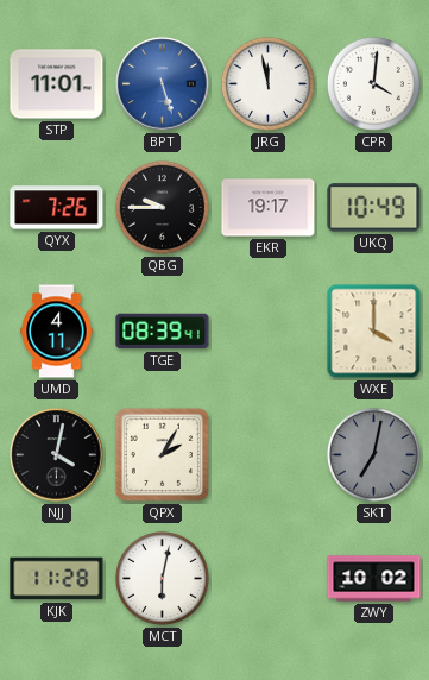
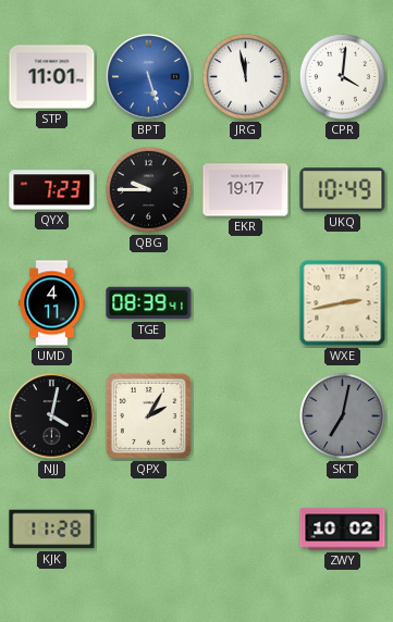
QYX: 7:26 -> 7:23
WXE: 4:00 -> 2:43
MCT: 6:02 -> none
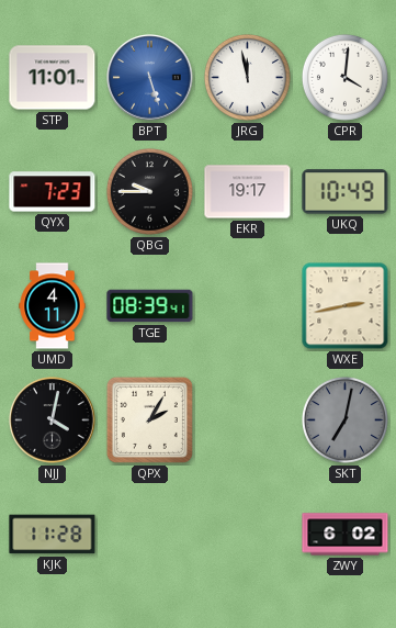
ZWY: 10:02 -> 6:02
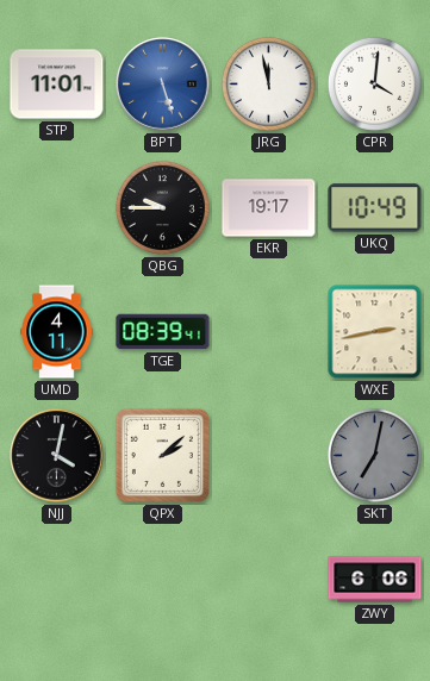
QYX: 7:23 -> none
QPX: 2:05 -> 2:08
KJK: 11:28 -> none
ZWY: 6:02 -> 6:06
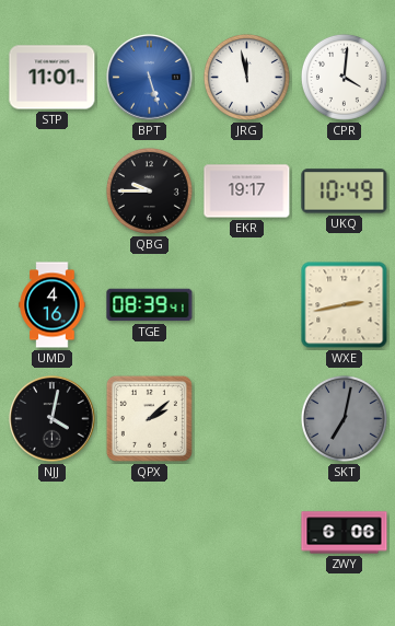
UMD: 4:11 -> 4:16
